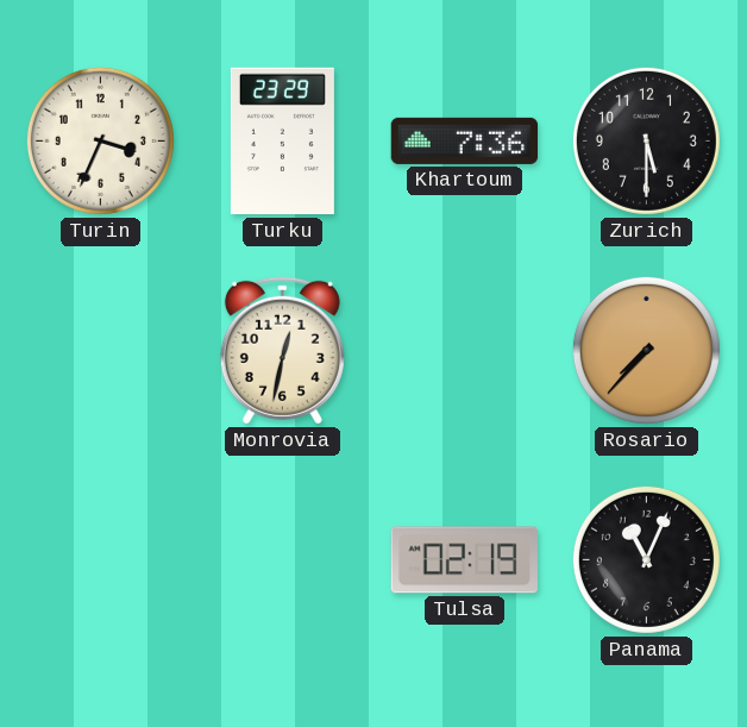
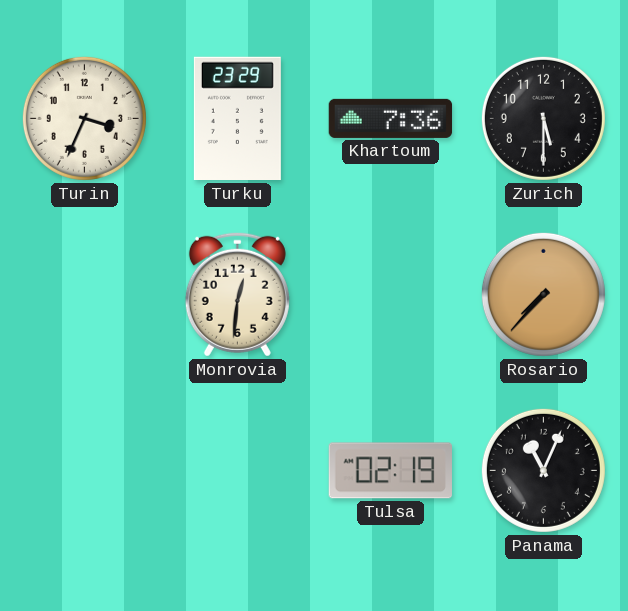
Monrovia: 12:32 -> 12:31
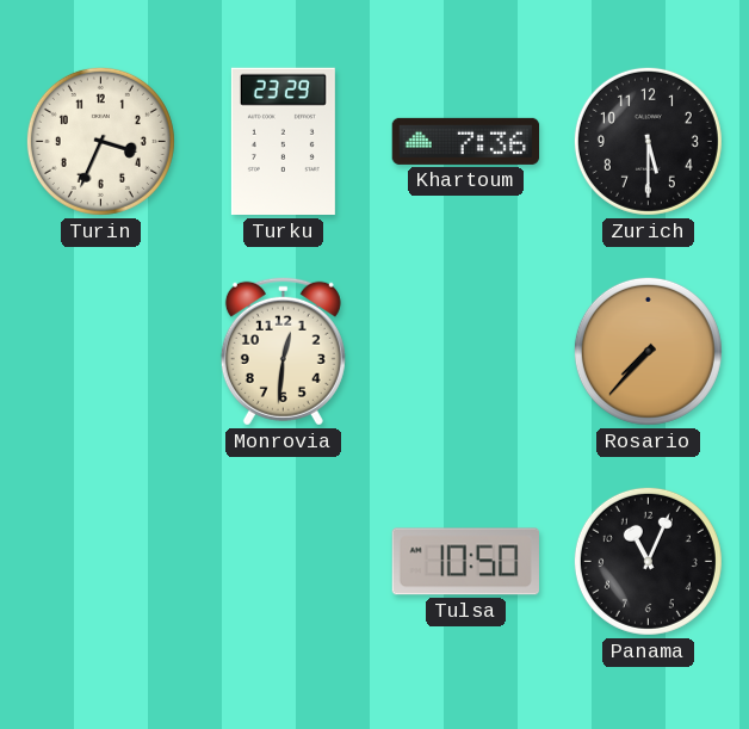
Tulsa: 02:19 -> 10:50
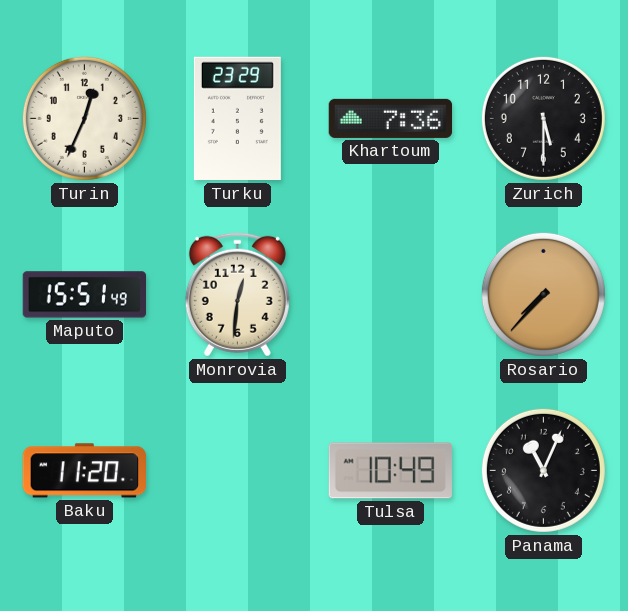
Turin: 3:34 -> 12:34
Maputo: none -> 15:51
Baku: none -> 11:20
Tulsa: 10:50 -> 10:49
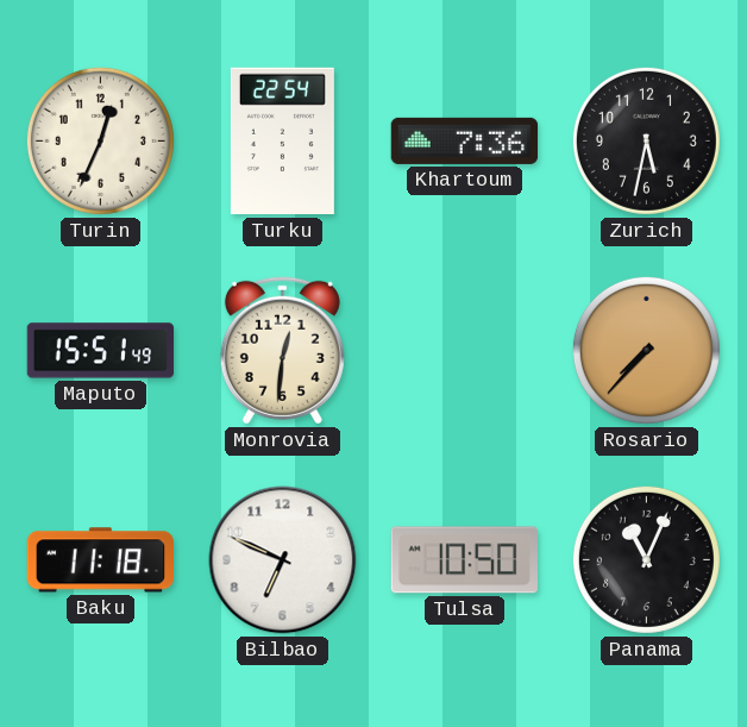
Turku: 23:29 -> 22:54
Zurich: 5:30 -> 5:32
Baku: 11:20 -> 11:18
Bilbao: none -> 6:49
Tulsa: 10:49 -> 10:50
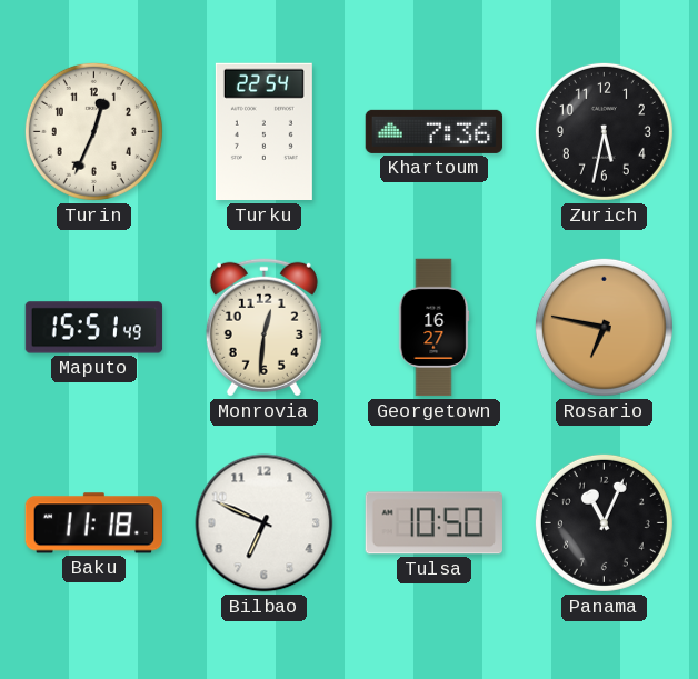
Georgetown: none -> 16:27
Rosario: 7:37 -> 6:47
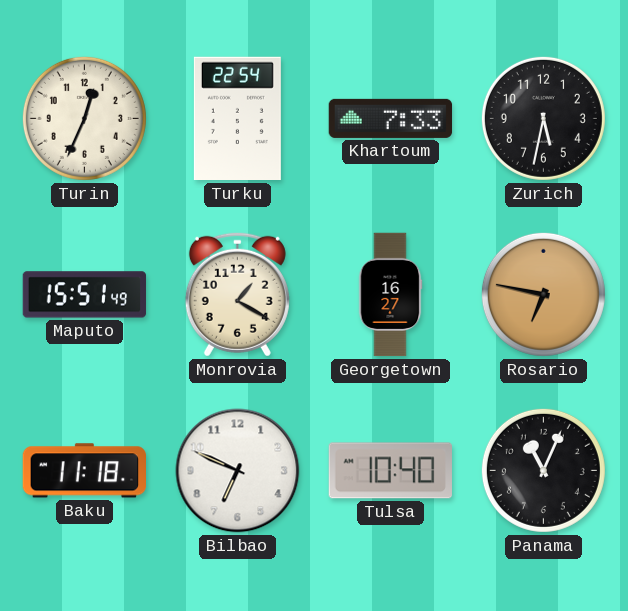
Khartoum: 7:36 -> 7:33
Monrovia: 12:31 -> 1:20
Tulsa: 10:50 -> 10:40
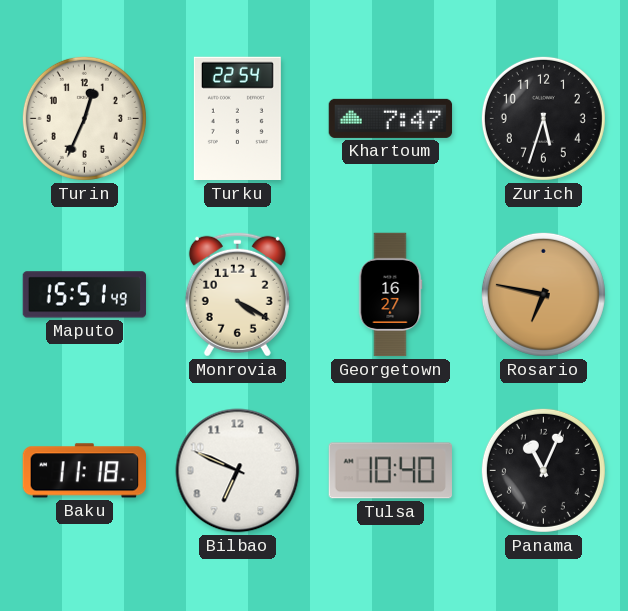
Khartoum: 7:33 -> 7:47
Zurich: 5:32 -> 5:33
Monrovia: 1:20 -> 4:20
